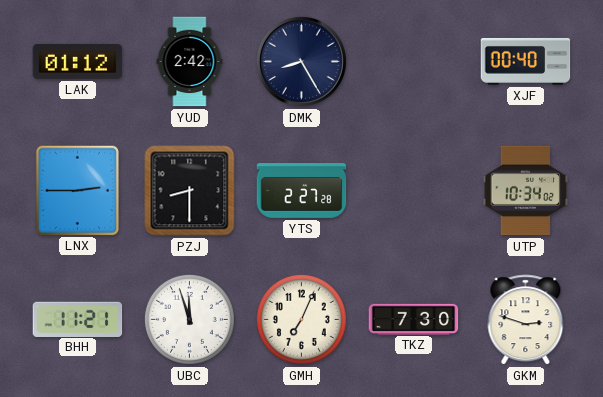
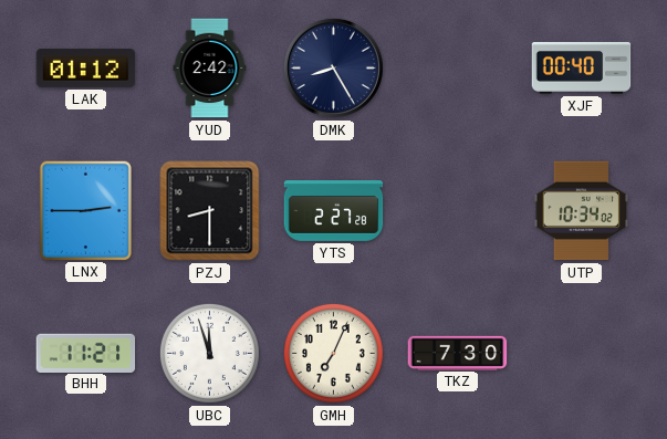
GKM: 2:48 -> none
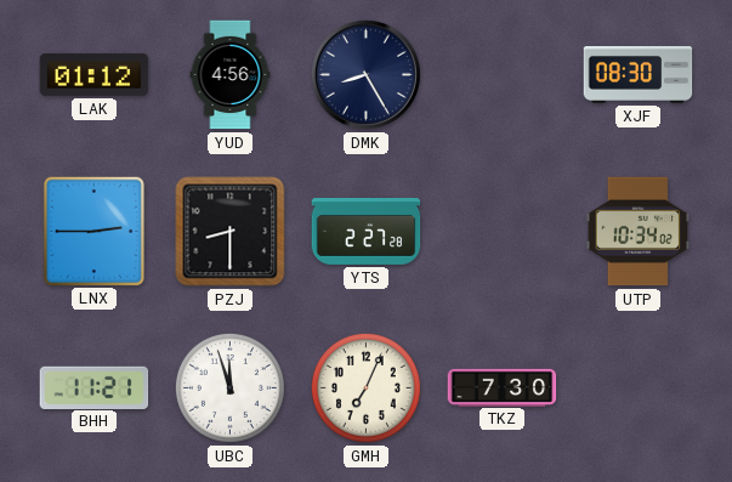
YUD: 2:42 -> 4:56
XJF: 00:40 -> 08:30
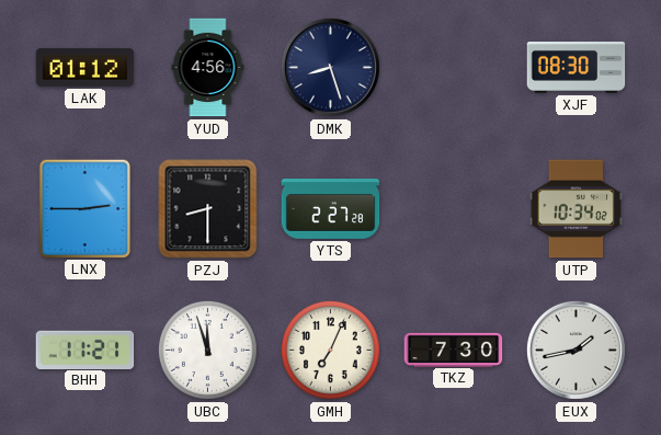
DMK: 8:25 -> 8:27
EUX: none -> 1:43
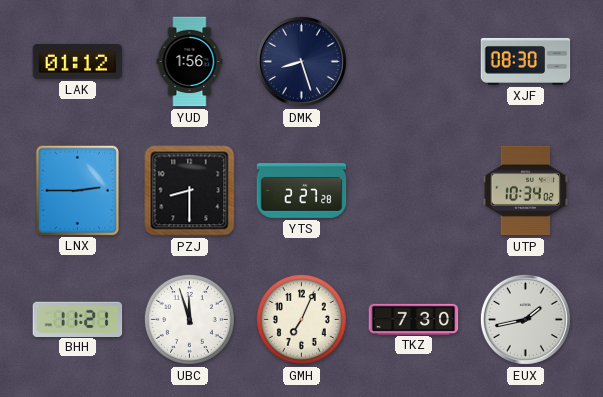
YUD: 4:56 -> 1:56
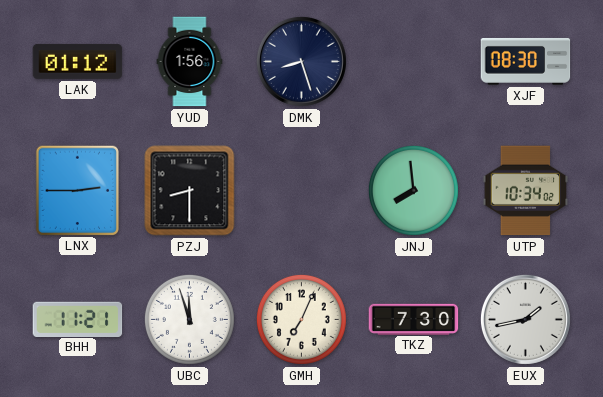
YTS: 2:27 -> none
JNJ: none -> 7:59
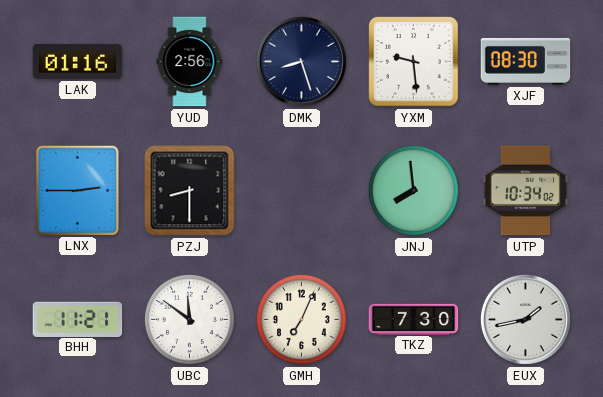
LAK: 01:12 -> 01:16
YUD: 1:56 -> 2:56
YXM: none -> 9:29
UBC: 11:57 -> 11:51
